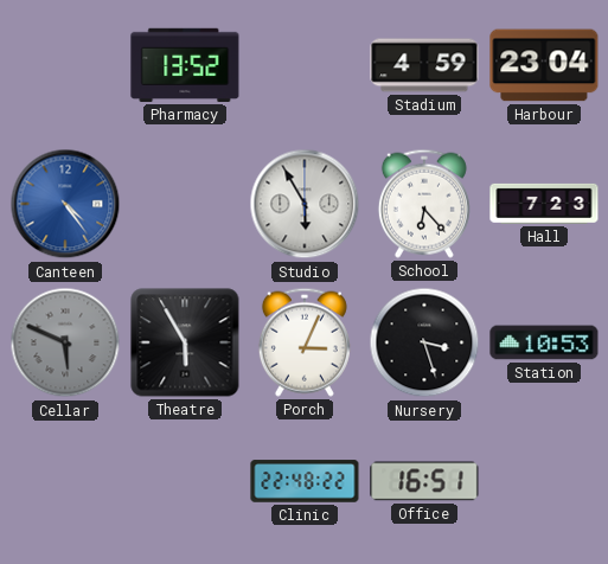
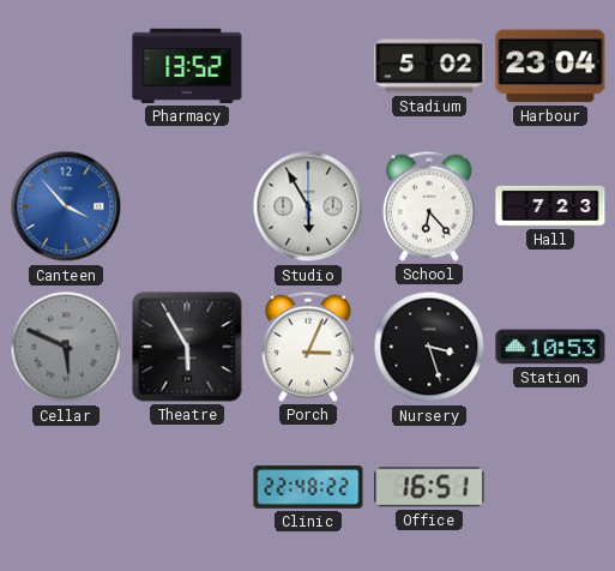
Stadium: 4:59 -> 5:02
Canteen: 4:24 -> 3:53
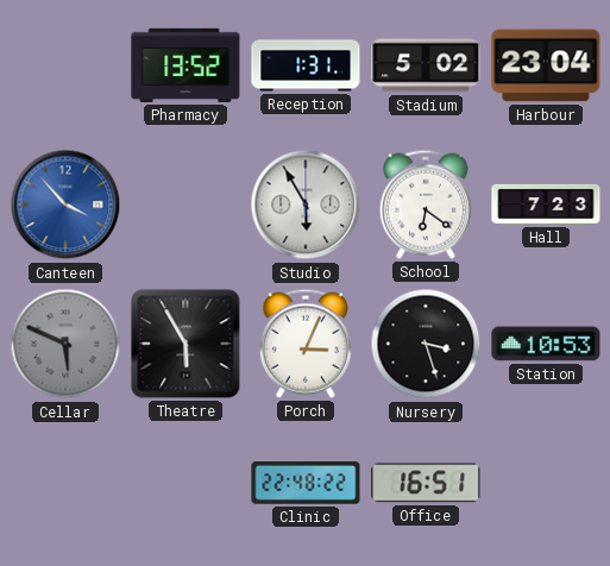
Reception: none -> 1:31
School: 6:23 -> 6:21
